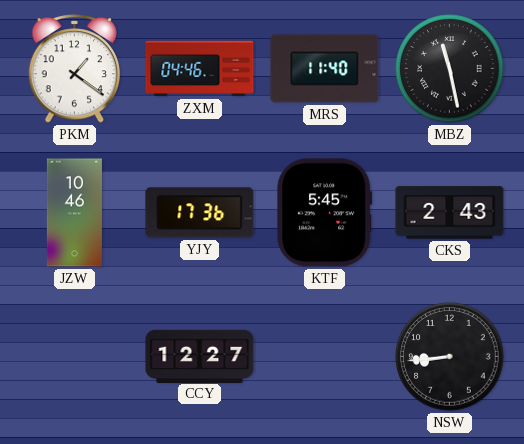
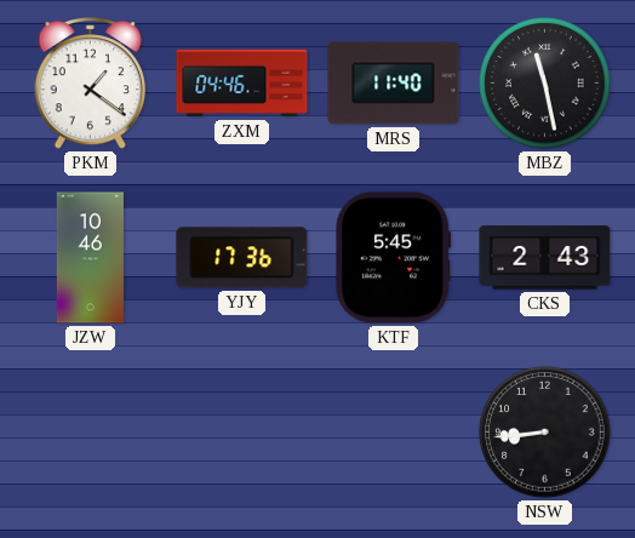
CCY: 12:27 -> none
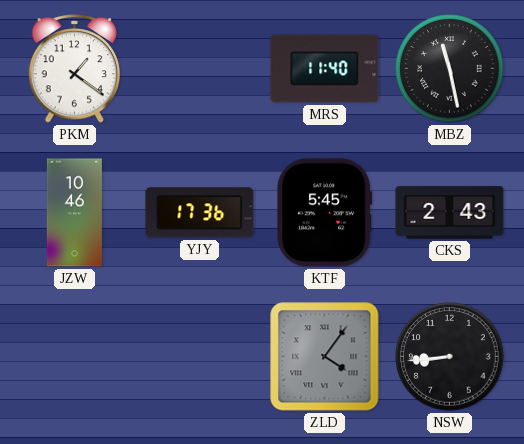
ZXM: 04:46 -> none
ZLD: none -> 4:06
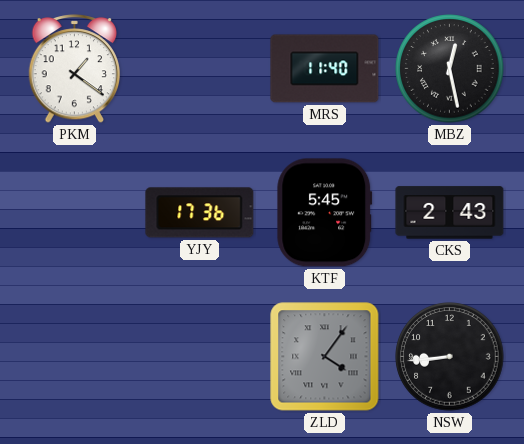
MBZ: 11:28 -> 12:28
JZW: 10:46 -> none
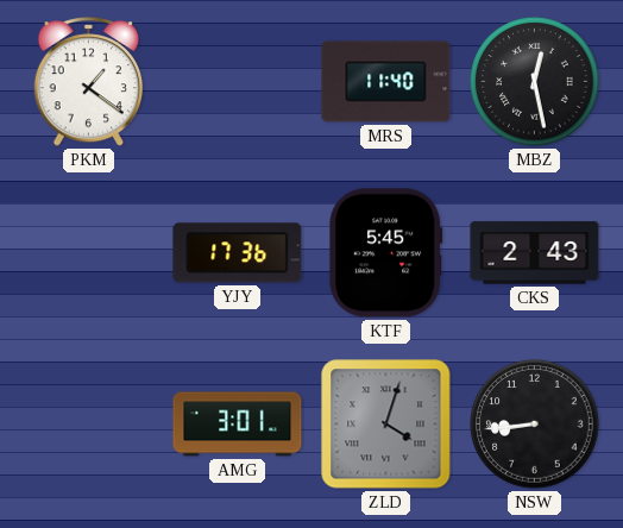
AMG: none -> 3:01
ZLD: 4:06 -> 4:03
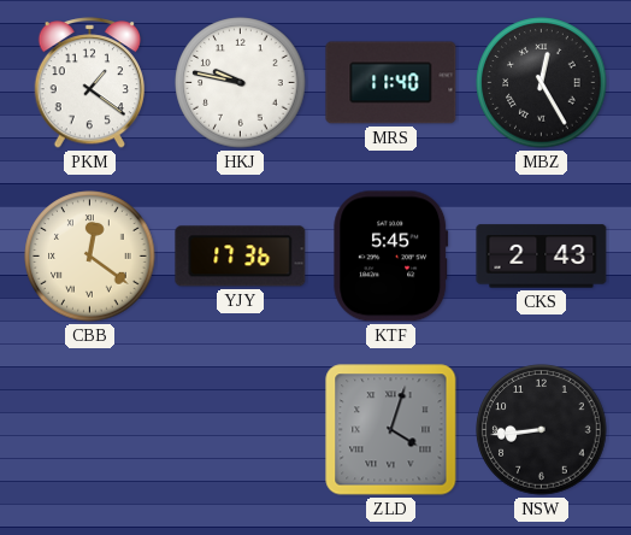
HKJ: none -> 9:47
MBZ: 12:28 -> 12:25
CBB: none -> 12:21
AMG: 3:01 -> none
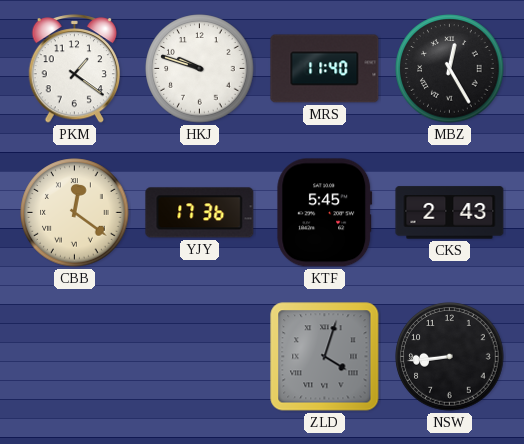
HKJ: 9:47 -> 9:48
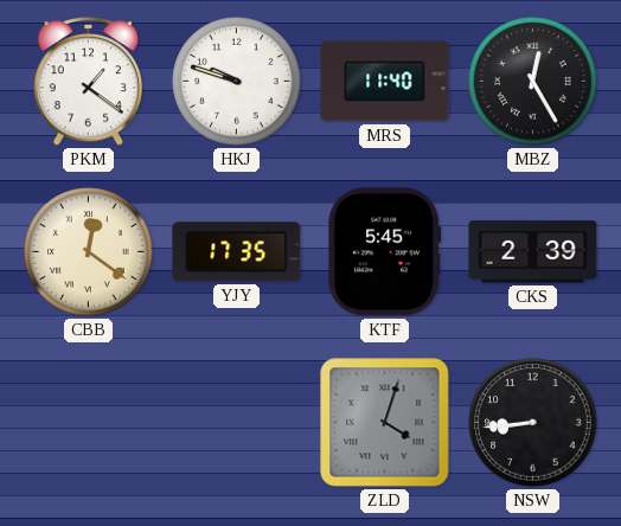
YJY: 17:36 -> 17:35
CKS: 2:43 -> 2:39
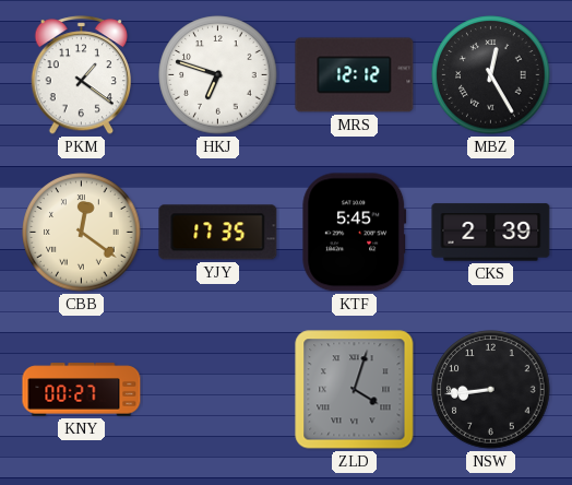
HKJ: 9:48 -> 6:48
MRS: 11:40 -> 12:12
KNY: none -> 00:27
